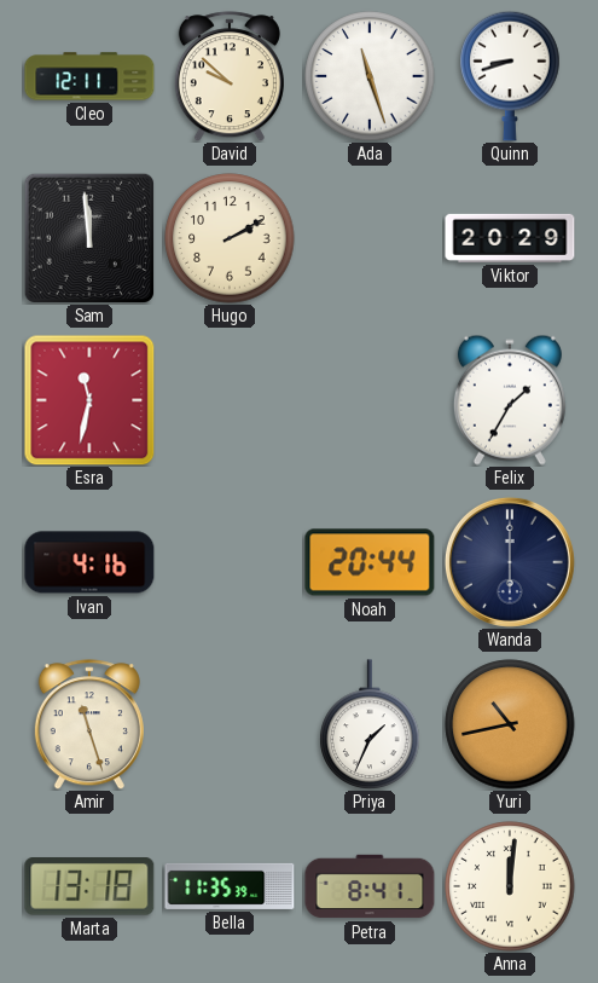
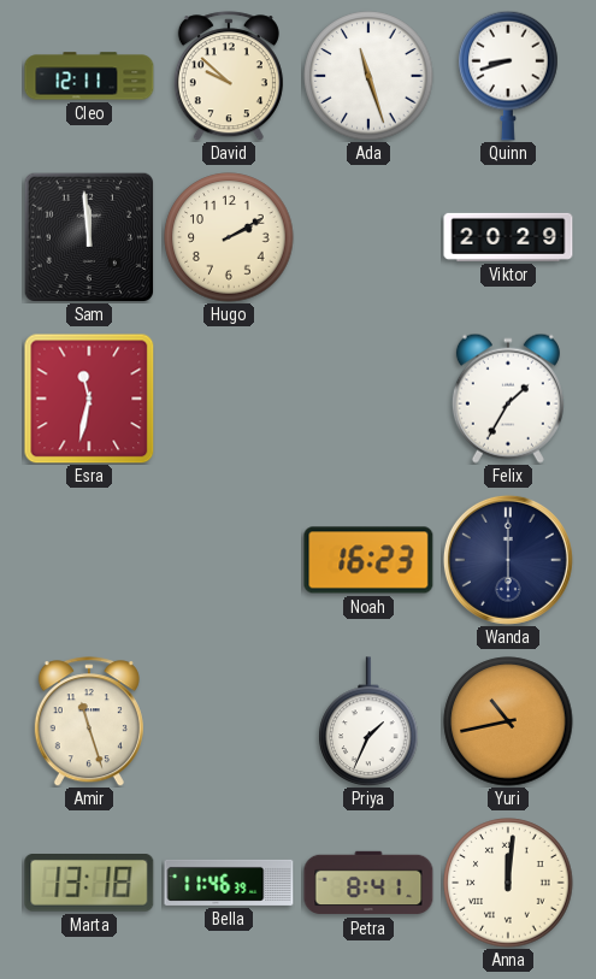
Ivan: 4:16 -> none
Noah: 20:44 -> 16:23
Bella: 11:35 -> 11:46
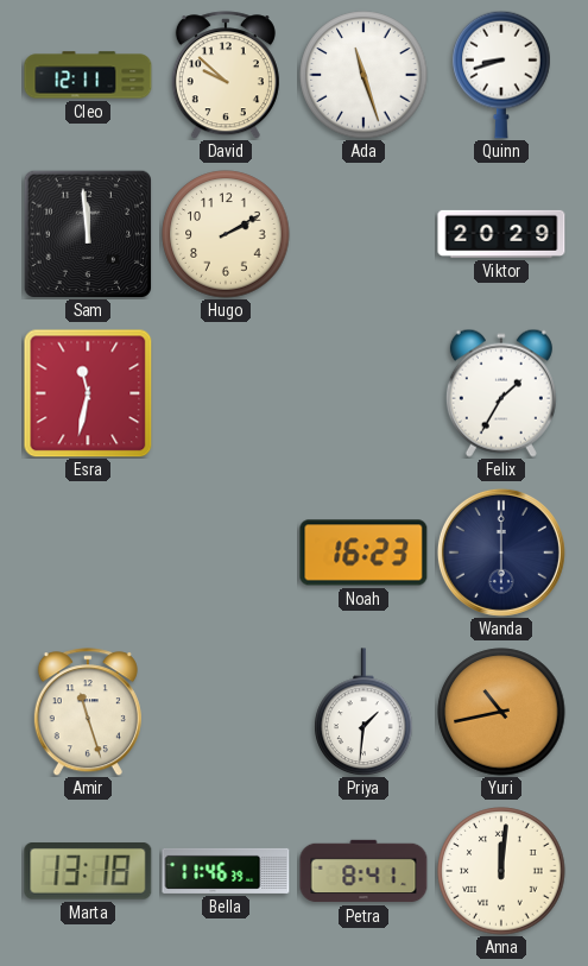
Priya: 1:34 -> 1:31
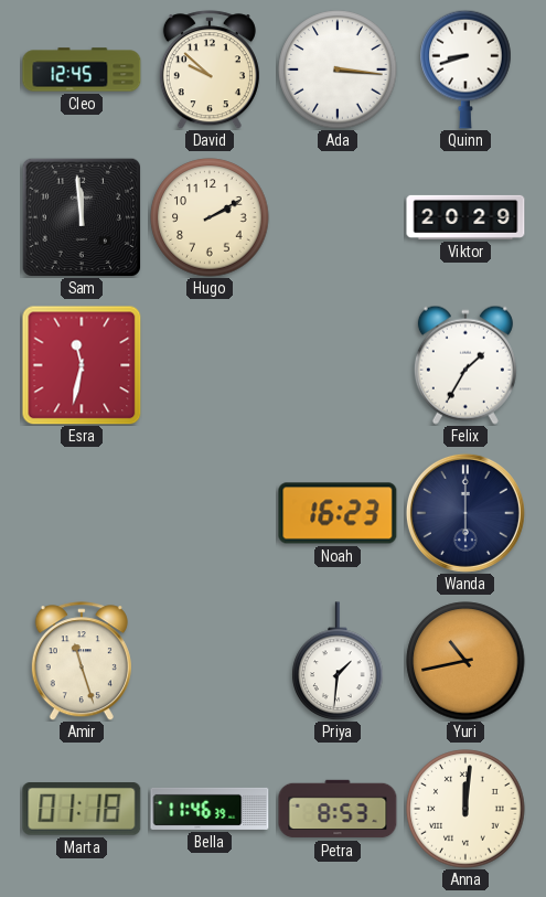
Cleo: 12:11 -> 12:45
Ada: 11:27 -> 3:16
Marta: 13:18 -> 01:18
Petra: 8:41 -> 8:53
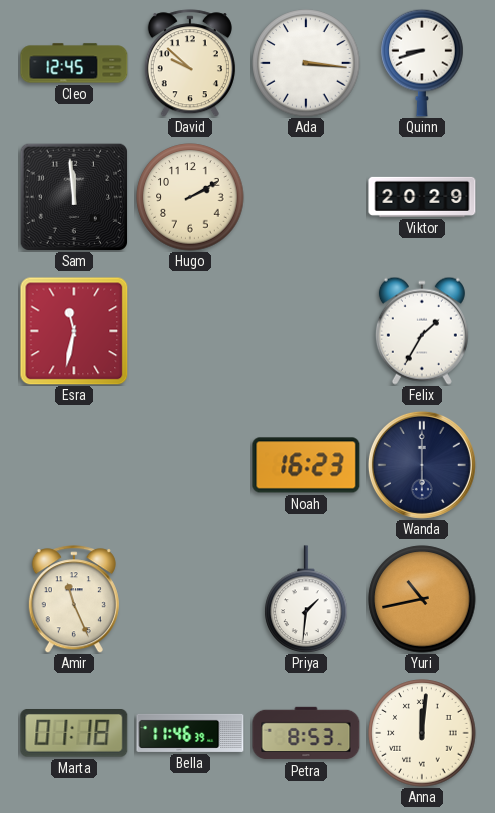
Amir: 11:27 -> 11:26
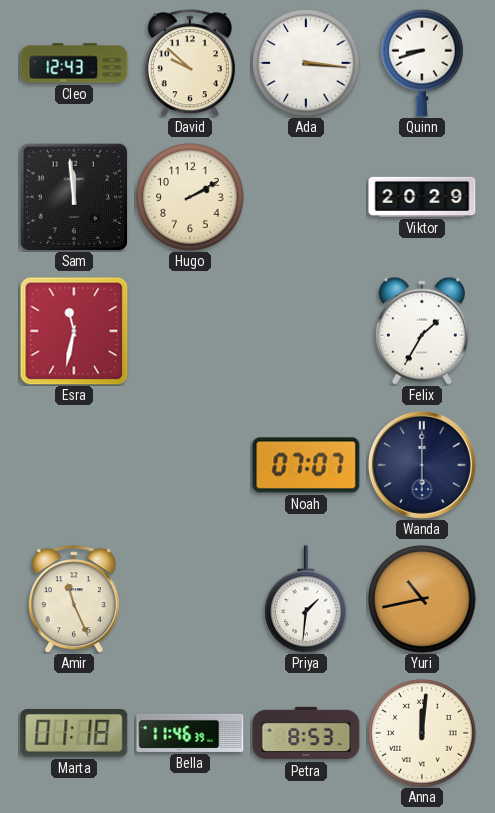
Cleo: 12:45 -> 12:43
Noah: 16:23 -> 07:07
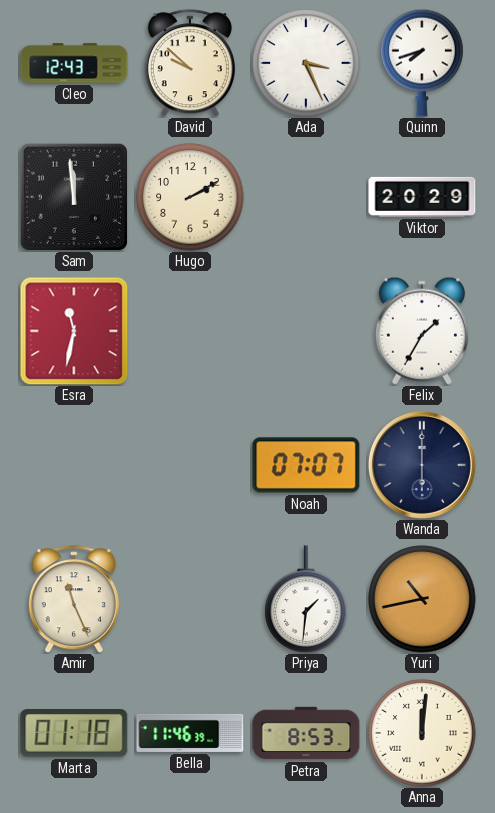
Ada: 3:16 -> 3:26
Quinn: 8:42 -> 7:42
